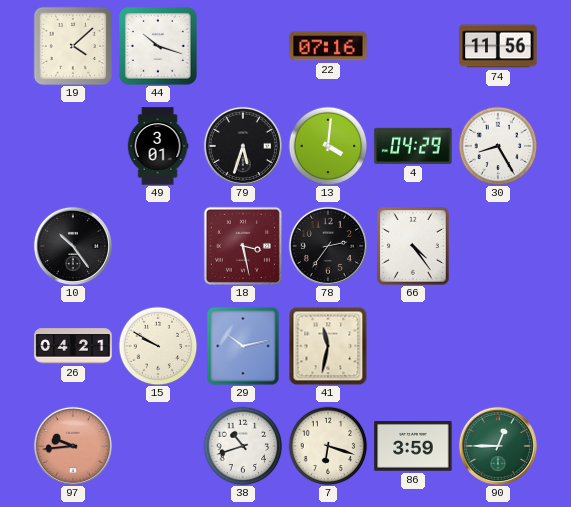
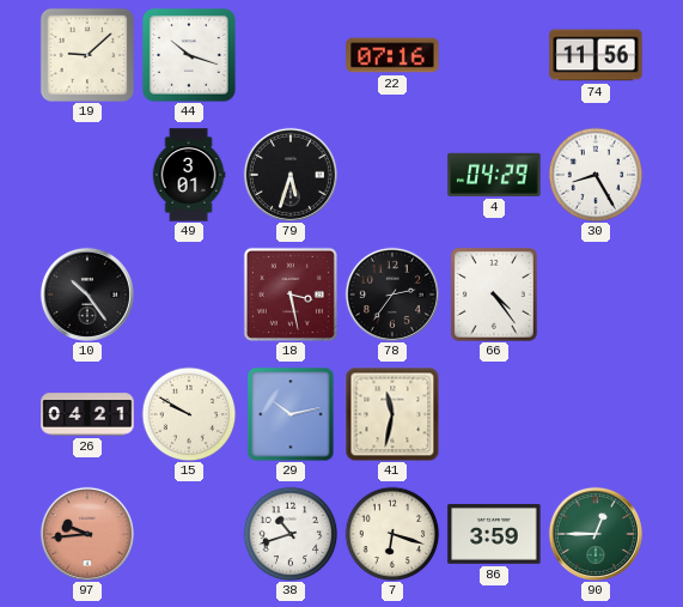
19: 4:08 -> 9:08
13: 4:01 -> none
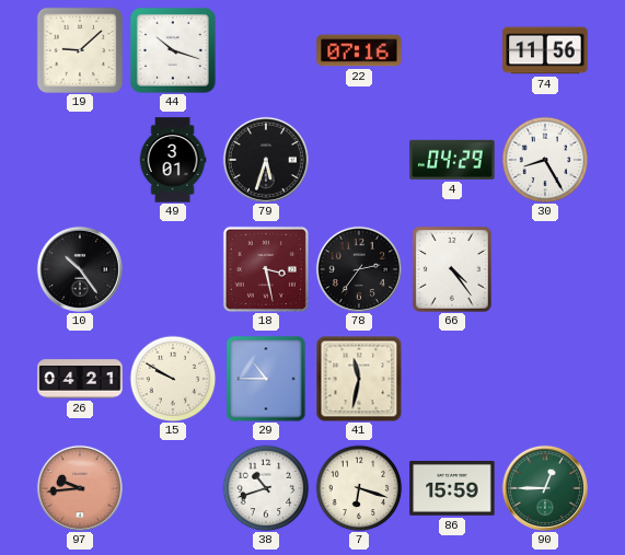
29: 10:13 -> 10:45
86: 3:59 -> 15:59
